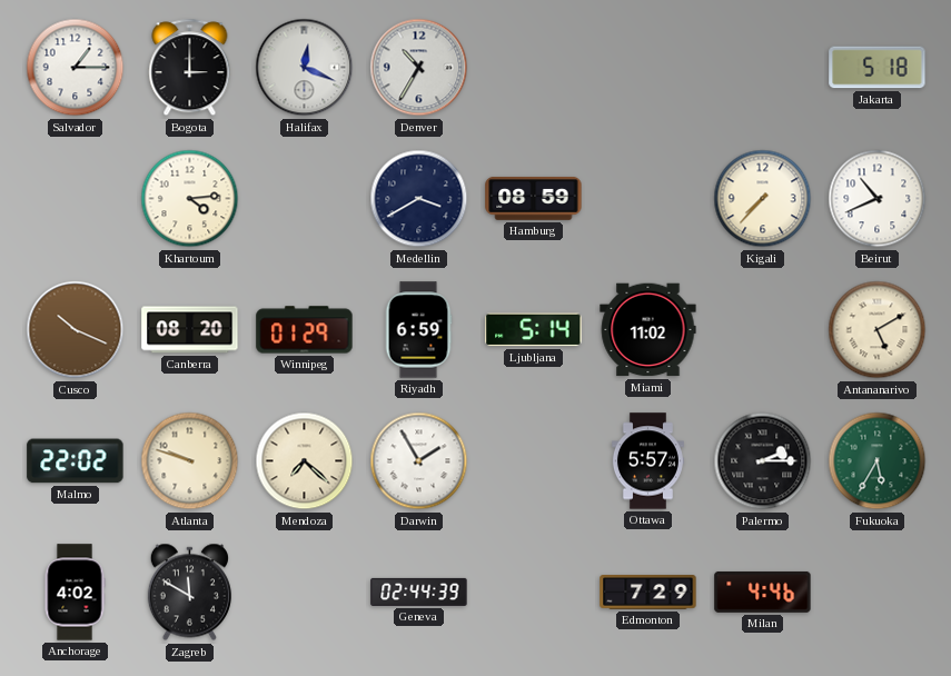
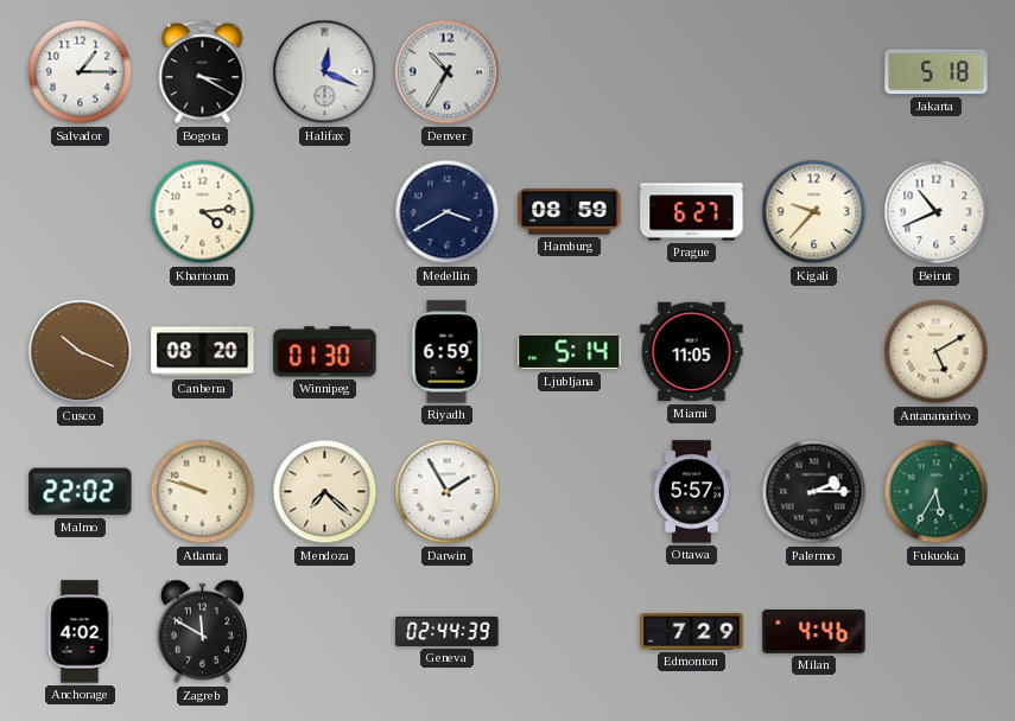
Bogota: 3:00 -> 3:20
Prague: none -> 6:27
Kigali: 7:37 -> 9:37
Winnipeg: 01:29 -> 01:30
Miami: 11:02 -> 11:05
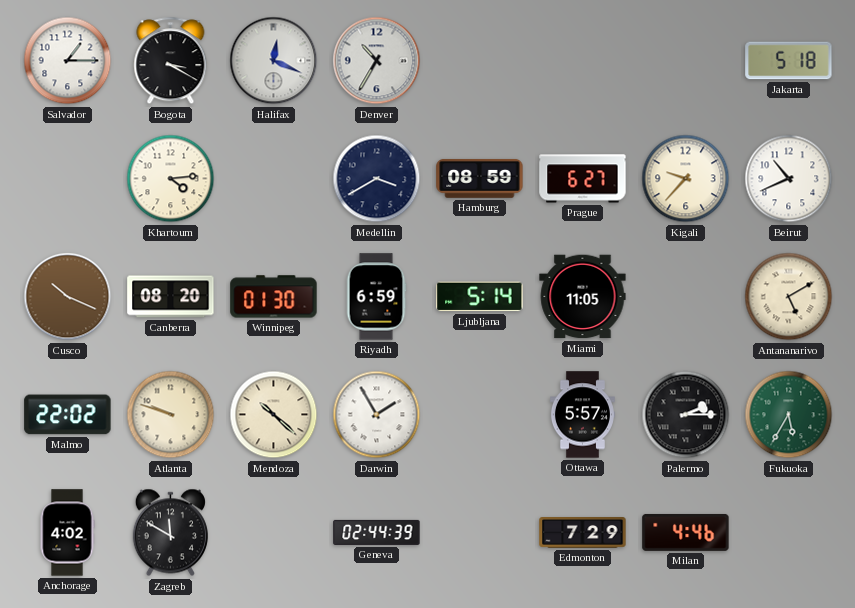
Mendoza: 7:22 -> 10:22
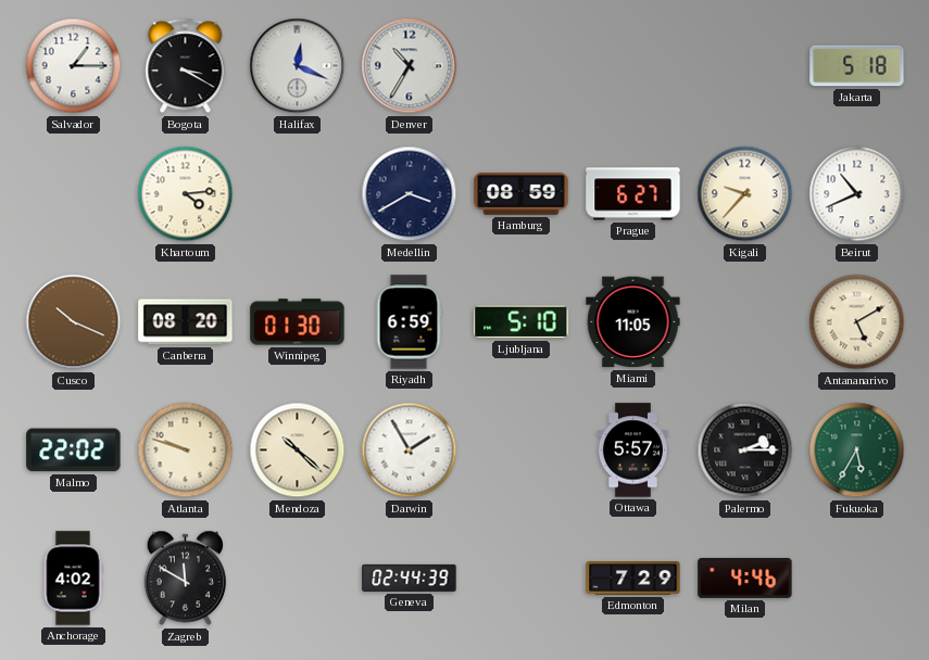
Ljubljana: 5:14 -> 5:10
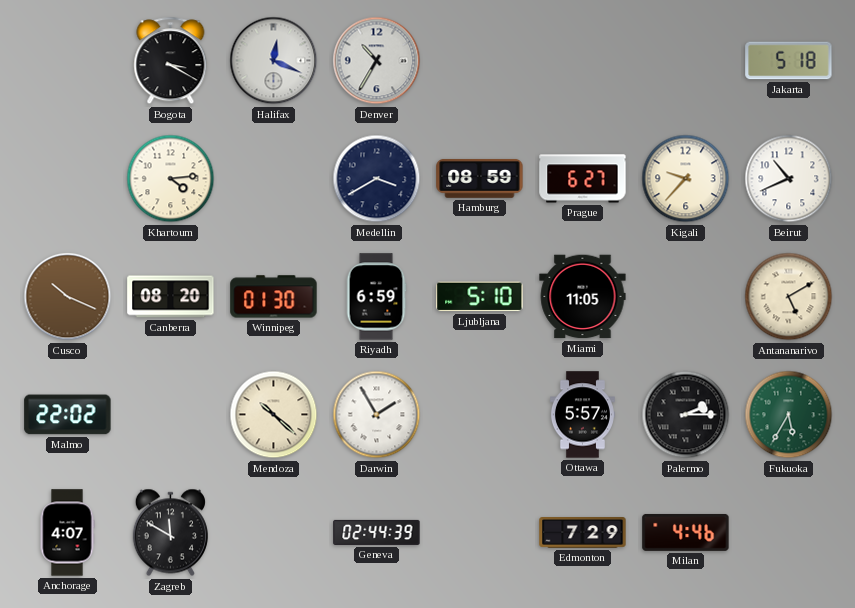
Salvador: 1:15 -> none
Atlanta: 9:48 -> none
Anchorage: 4:02 -> 4:07
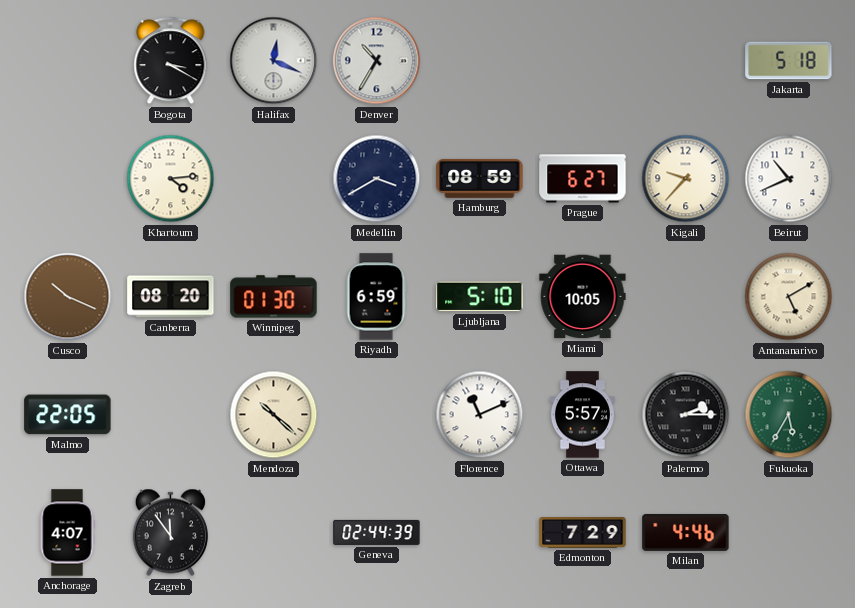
Miami: 11:05 -> 10:05
Malmo: 22:02 -> 22:05
Darwin: 1:55 -> none
Florence: none -> 11:11
Zagreb: 11:50 -> 11:54
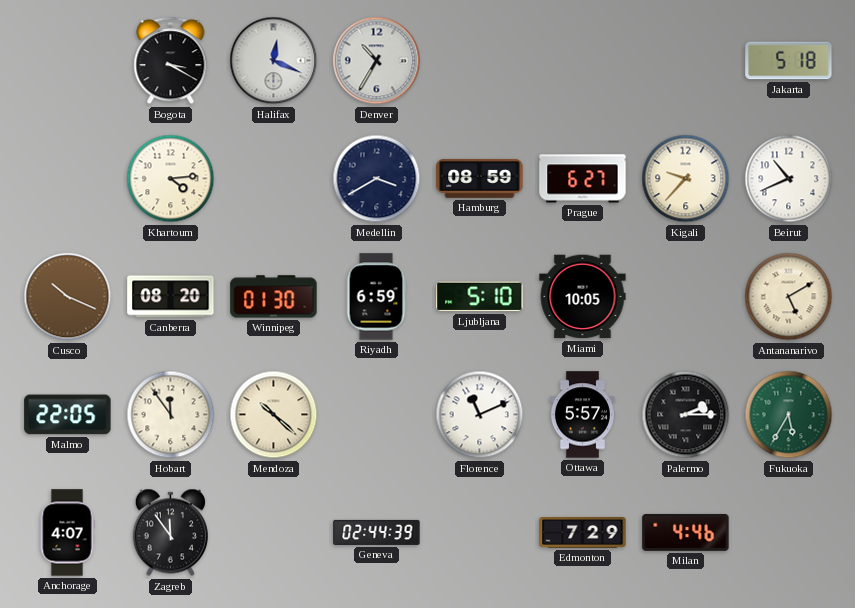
Hobart: none -> 11:54
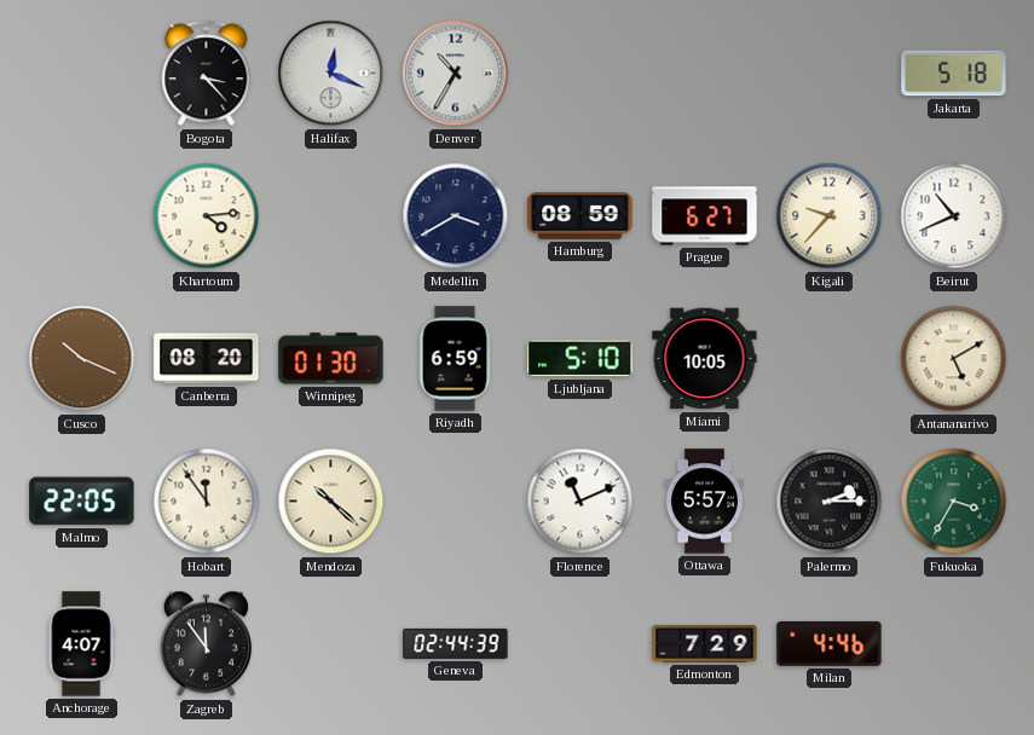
Bogota: 3:20 -> 3:23
Fukuoka: 5:35 -> 3:35
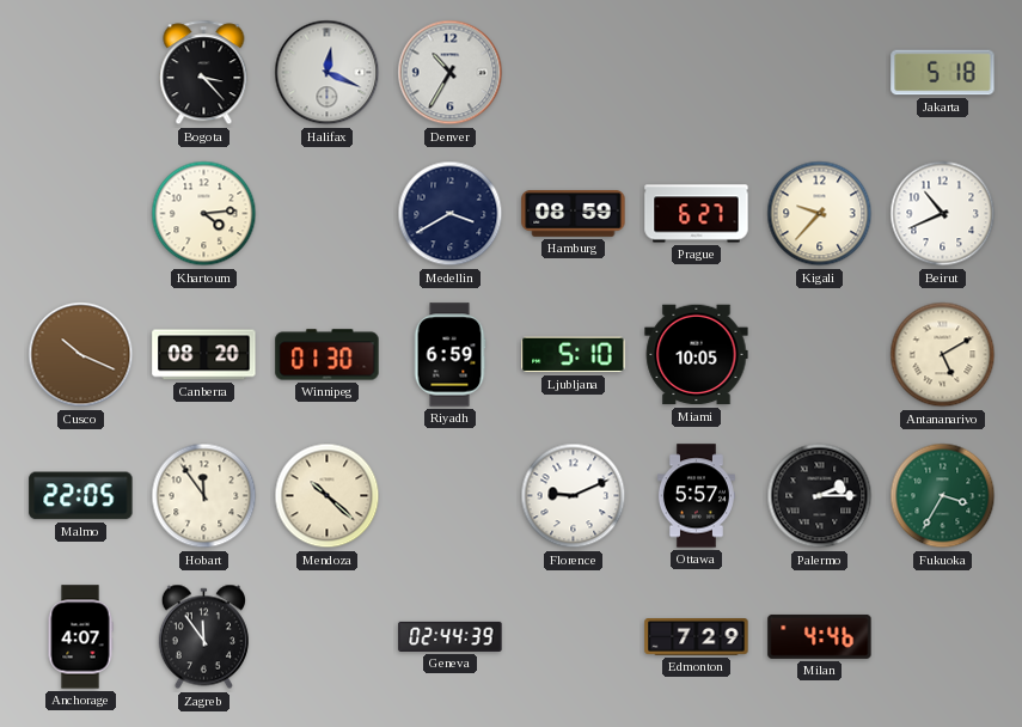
Florence: 11:11 -> 9:11
